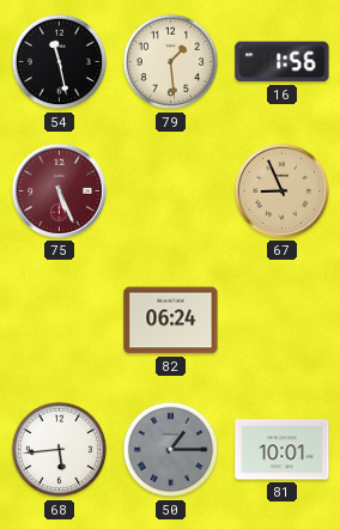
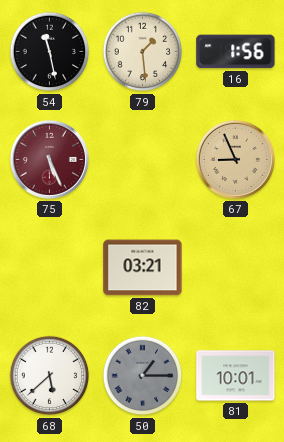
82: 06:24 -> 03:21
68: 5:44 -> 5:38
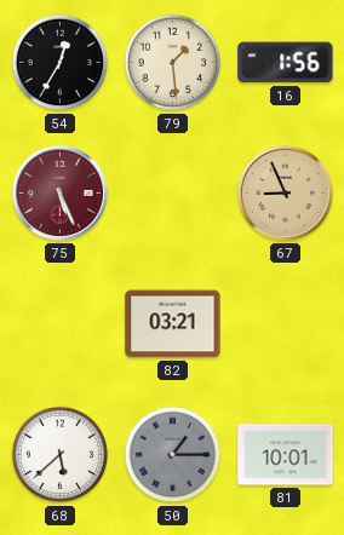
54: 11:28 -> 12:35
